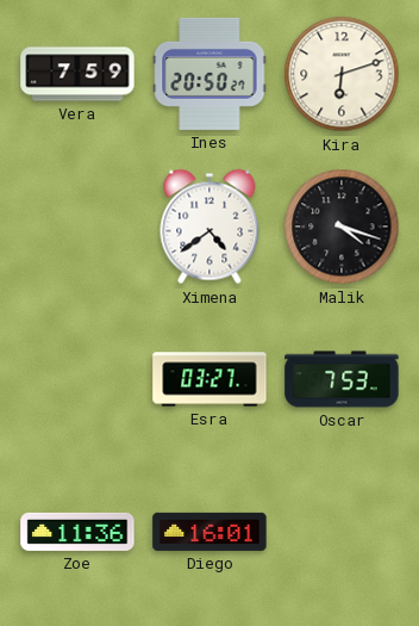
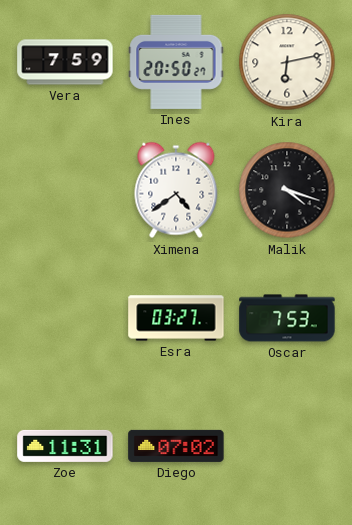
Kira: 6:12 -> 6:13
Zoe: 11:36 -> 11:31
Diego: 16:01 -> 07:02
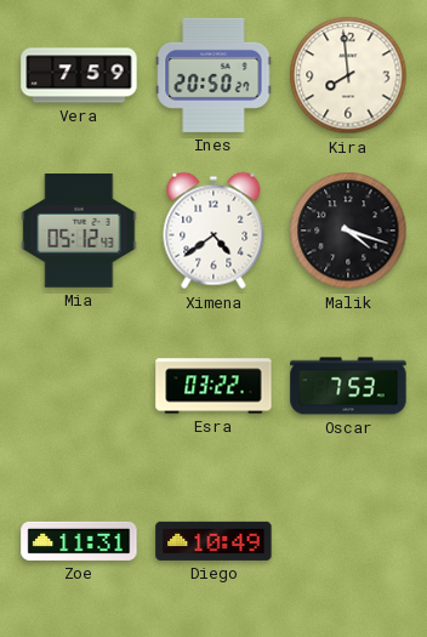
Kira: 6:13 -> 7:59
Mia: none -> 05:12
Esra: 03:27 -> 03:22
Diego: 07:02 -> 10:49
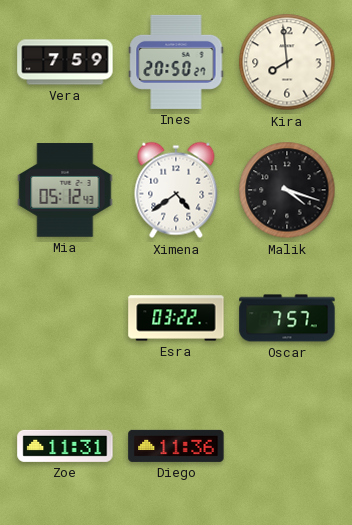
Oscar: 7:53 -> 7:57
Diego: 10:49 -> 11:36
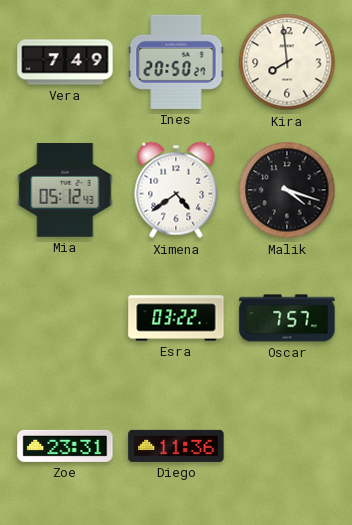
Vera: 7:59 -> 7:49
Zoe: 11:31 -> 23:31
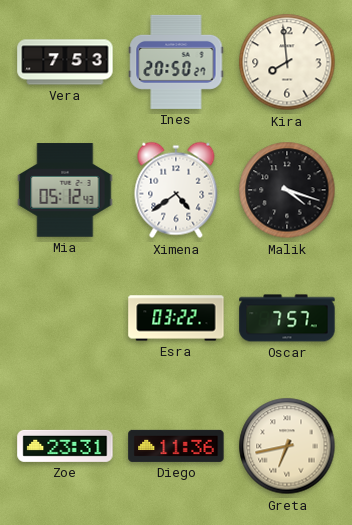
Vera: 7:49 -> 7:53
Greta: none -> 6:43
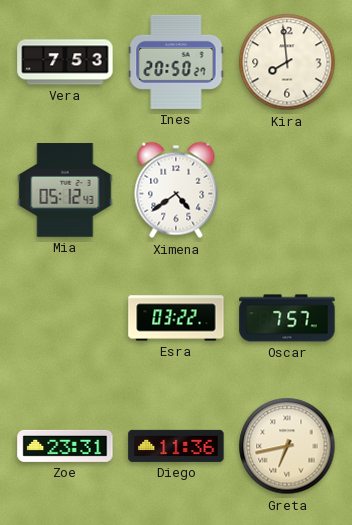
Malik: 4:18 -> none
